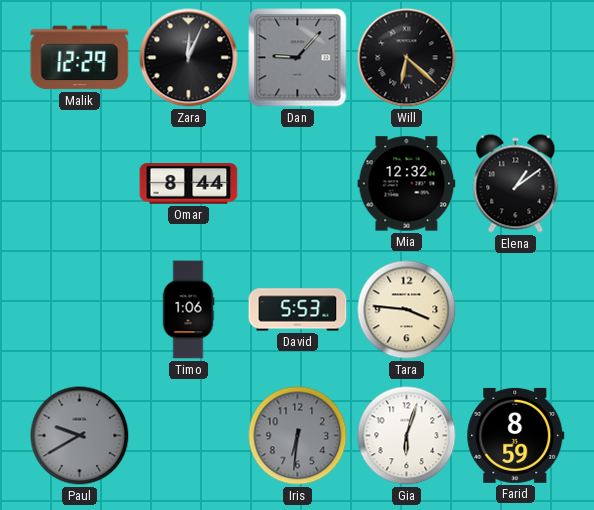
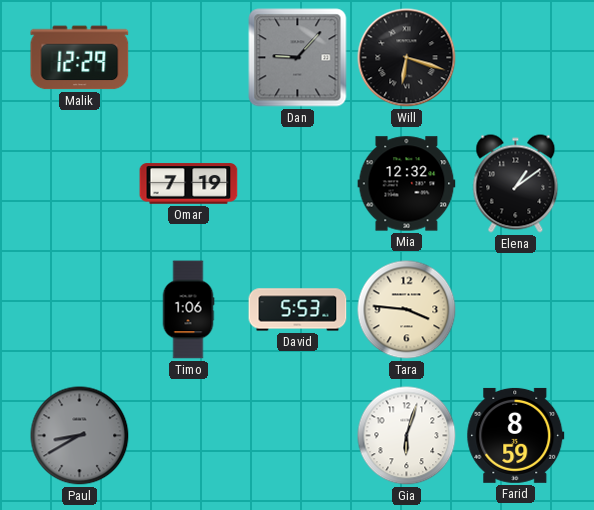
Zara: 12:04 -> none
Will: 6:22 -> 6:18
Omar: 8:44 -> 7:19
Paul: 9:40 -> 8:40
Iris: 6:31 -> none
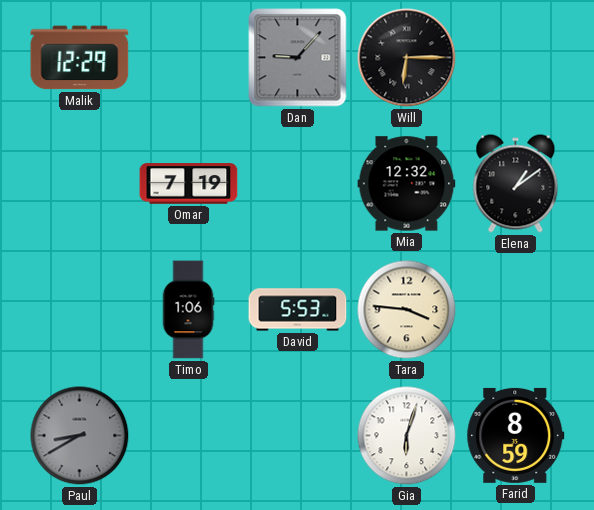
Will: 6:18 -> 6:15
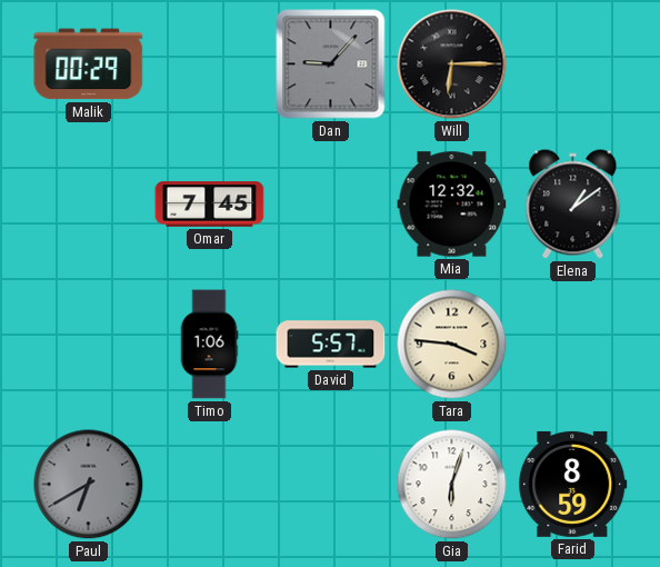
Malik: 12:29 -> 00:29
Omar: 7:19 -> 7:45
David: 5:53 -> 5:57
Paul: 8:40 -> 6:40
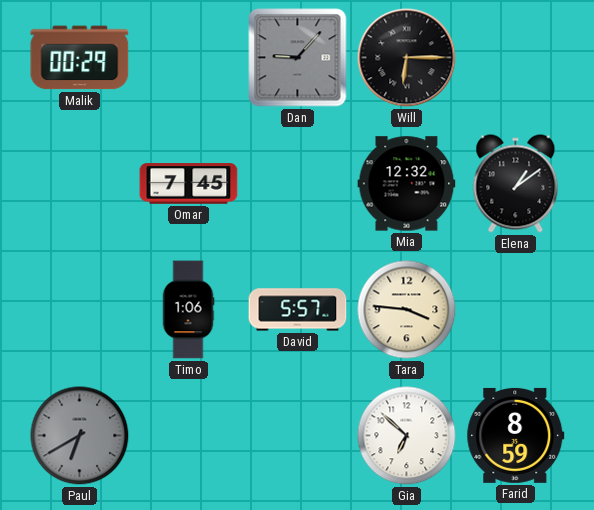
Gia: 6:03 -> 6:52
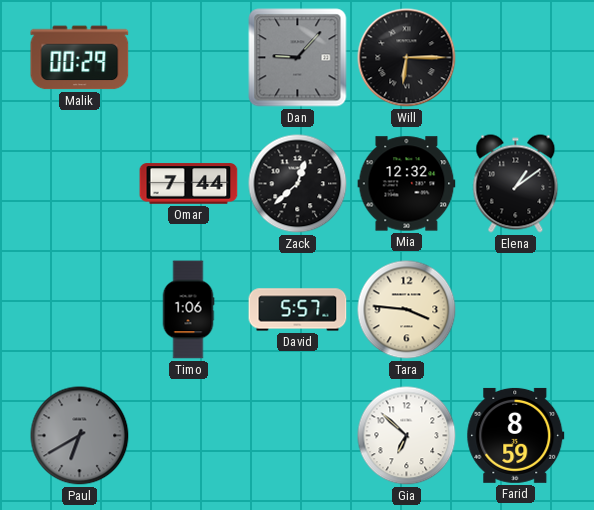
Omar: 7:45 -> 7:44
Zack: none -> 12:38
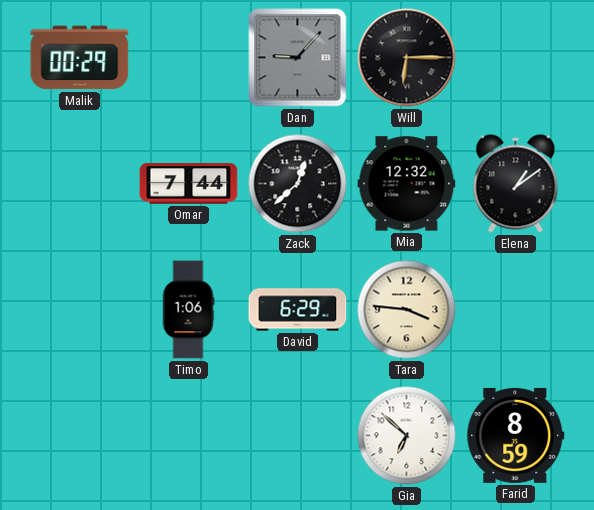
David: 5:57 -> 6:29
Paul: 6:40 -> none
